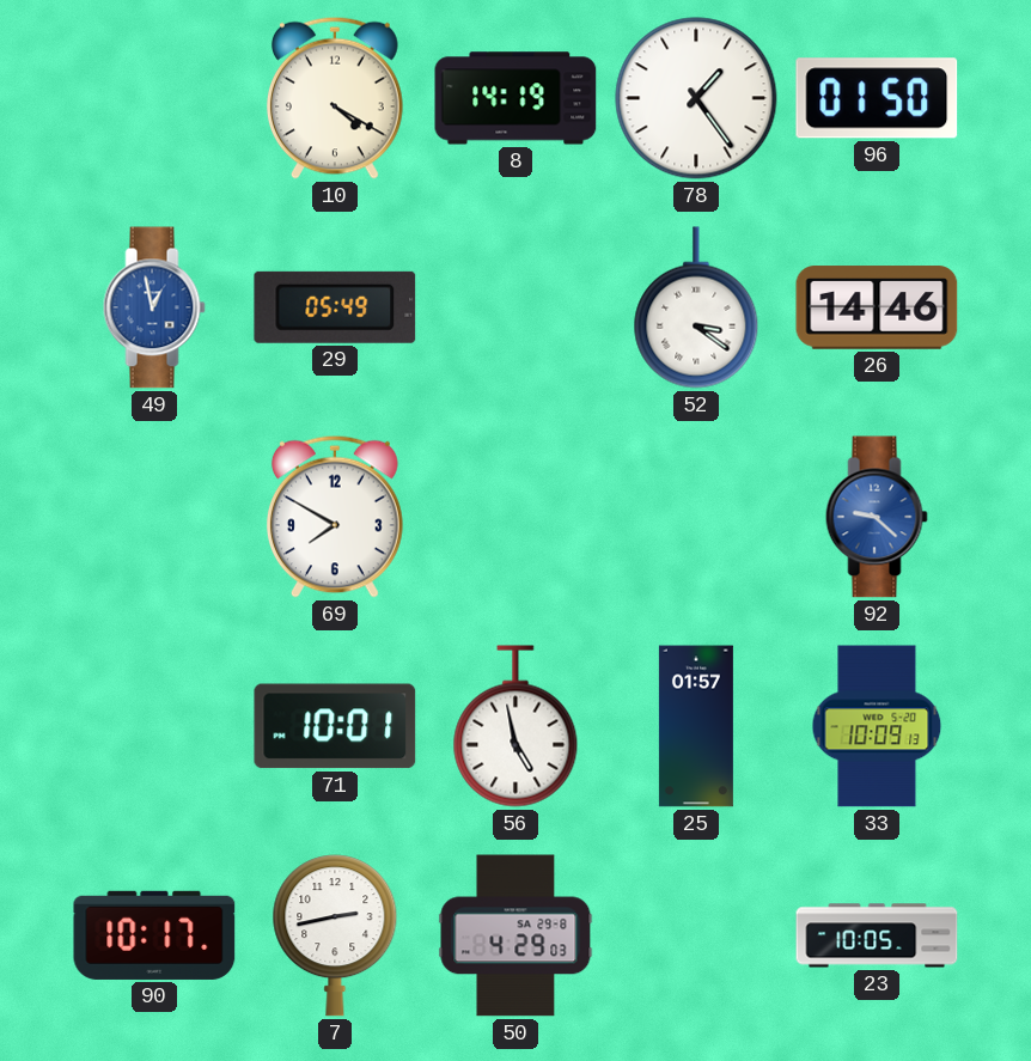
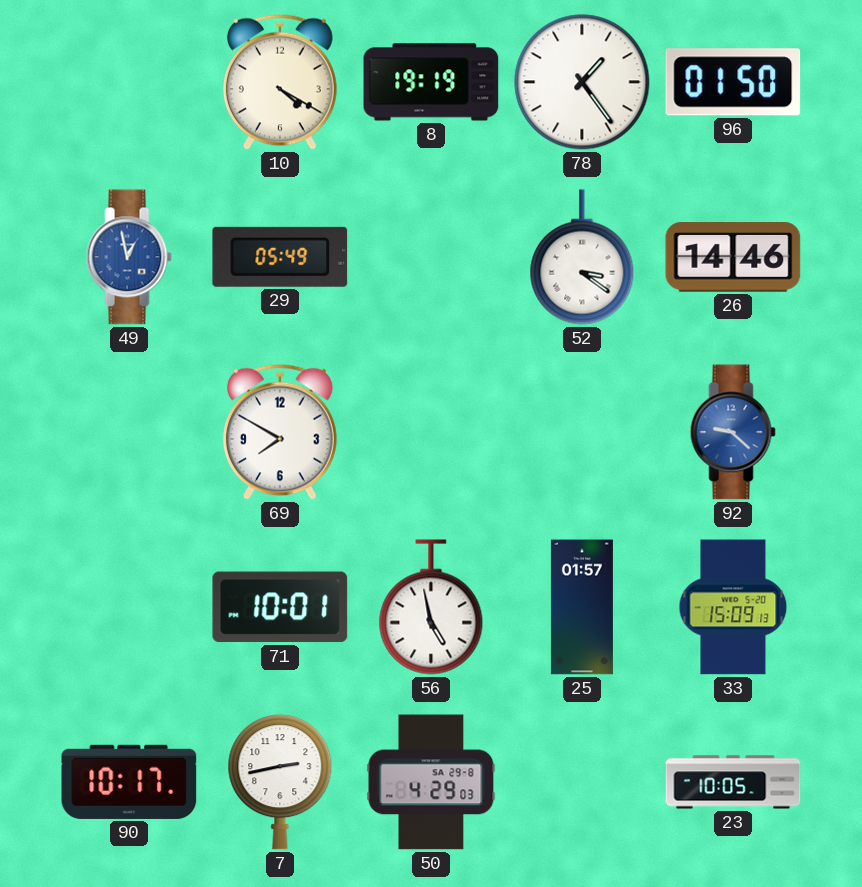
8: 14:19 -> 19:19
33: 10:09 -> 15:09
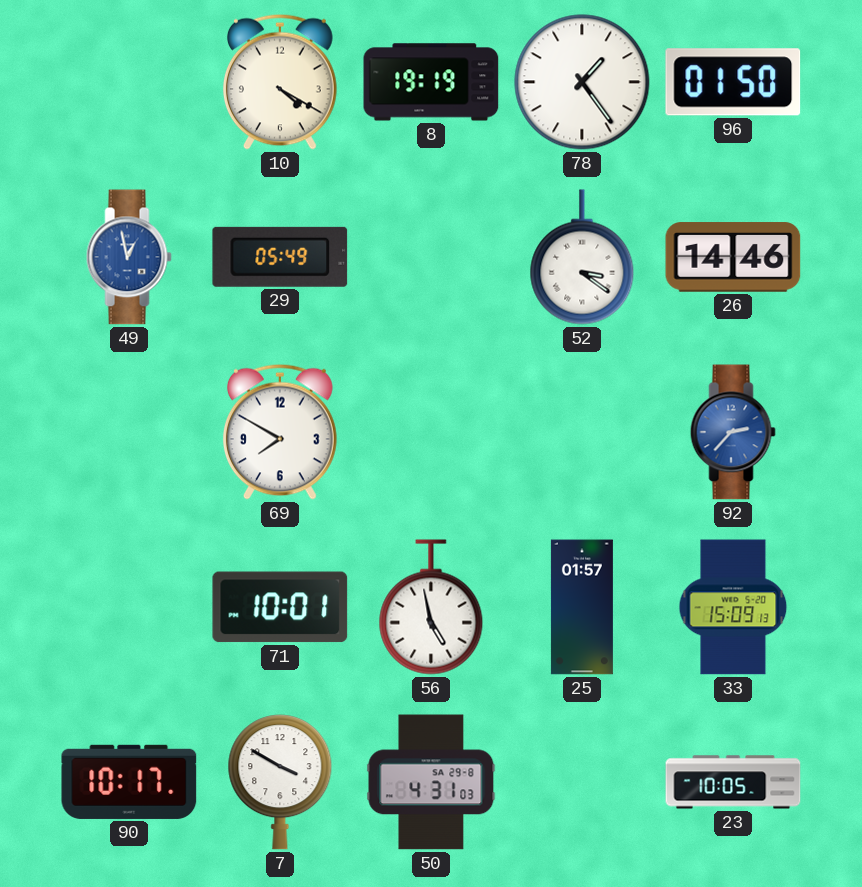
92: 9:22 -> 2:37
7: 2:43 -> 3:50
50: 4:29 -> 4:31
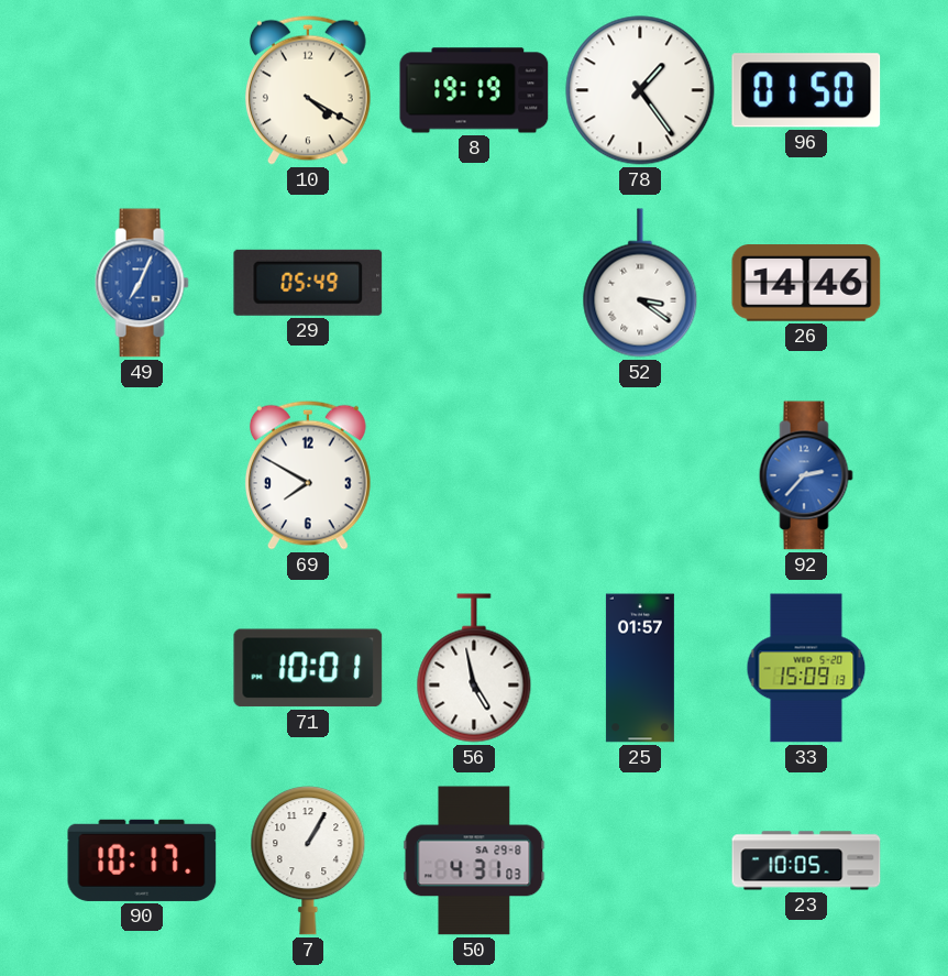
49: 12:58 -> 7:04
7: 3:50 -> 1:05
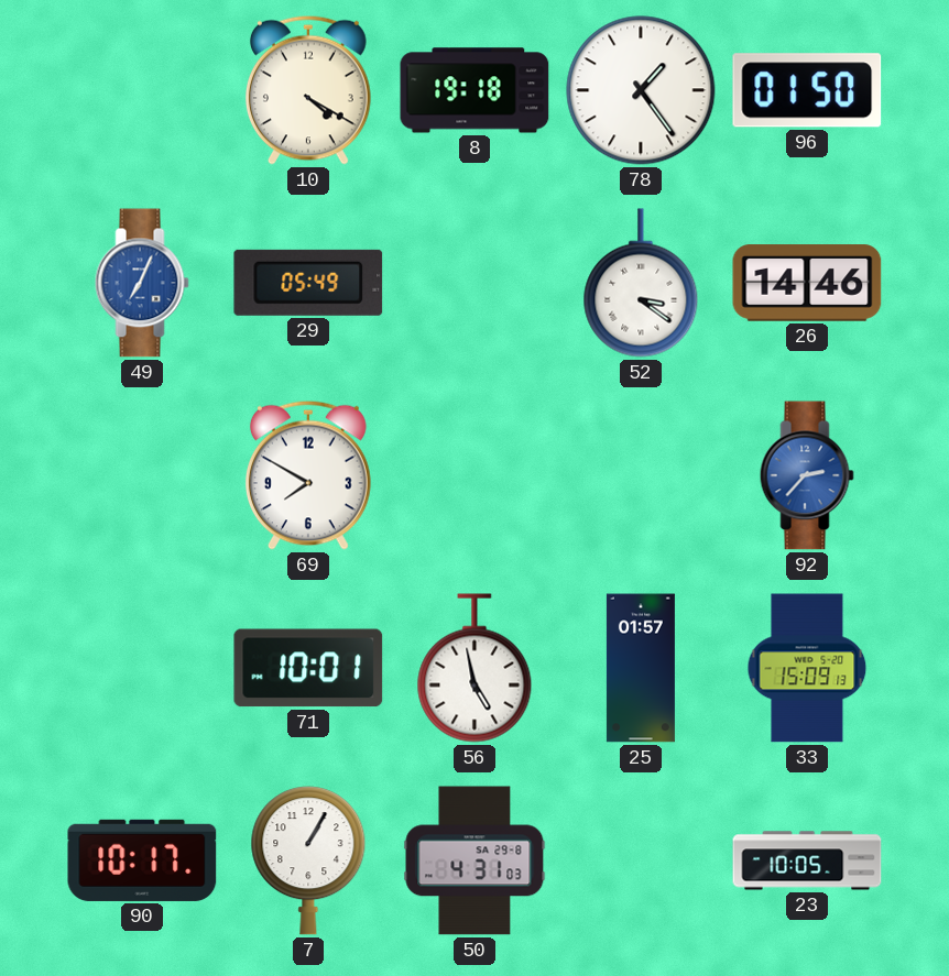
8: 19:19 -> 19:18
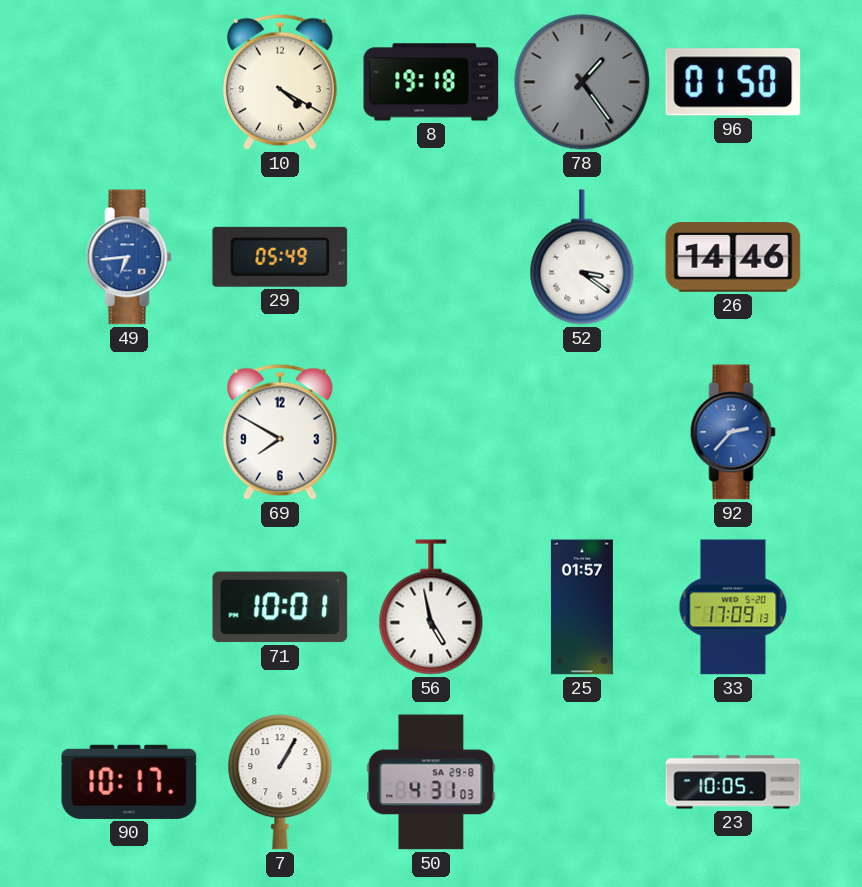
78 dial: white -> grey
49: 7:04 -> 6:44
33: 15:09 -> 17:09
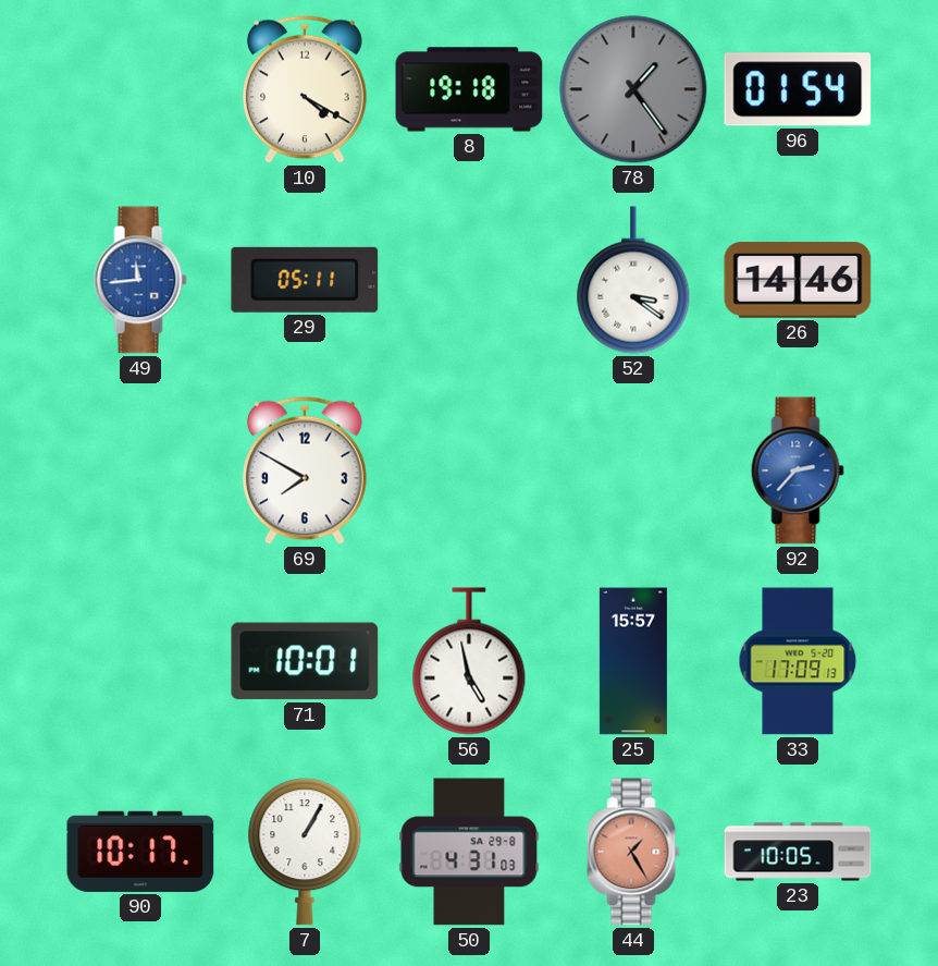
96: 01:50 -> 01:54
49: 6:44 -> 11:44
29: 05:49 -> 05:11
25: 01:57 -> 15:57
44: none -> 1:25
